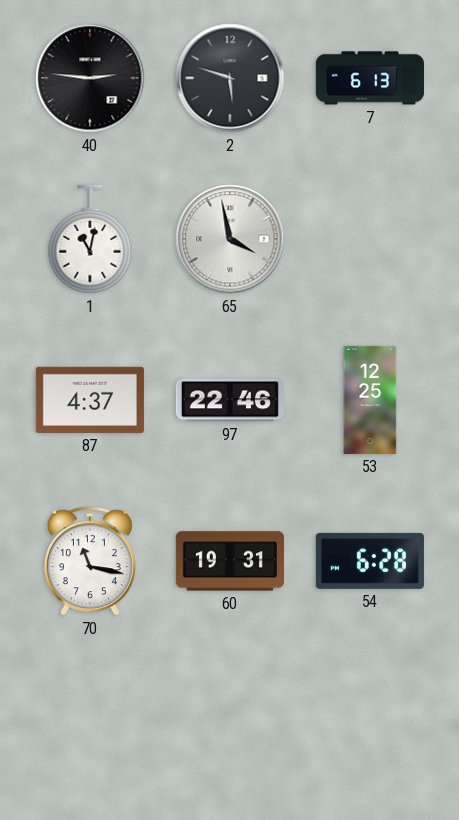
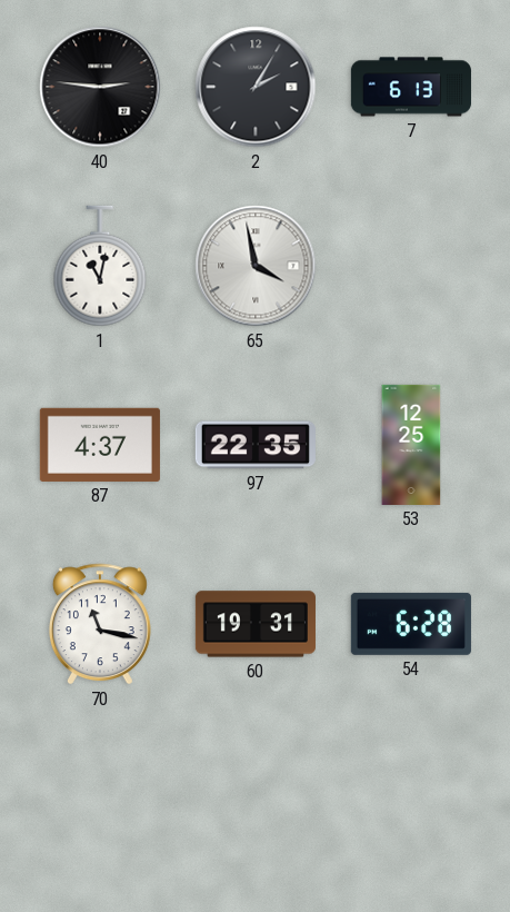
2: 5:48 -> 2:05
97: 22:46 -> 22:35
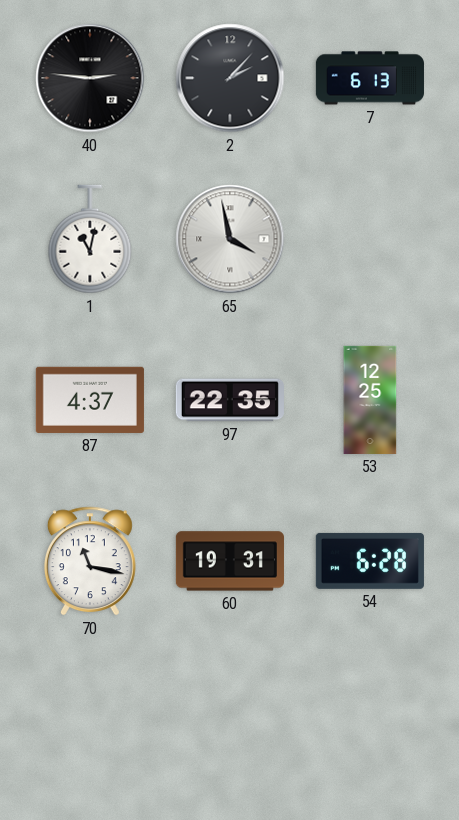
2: 2:05 -> 2:07
